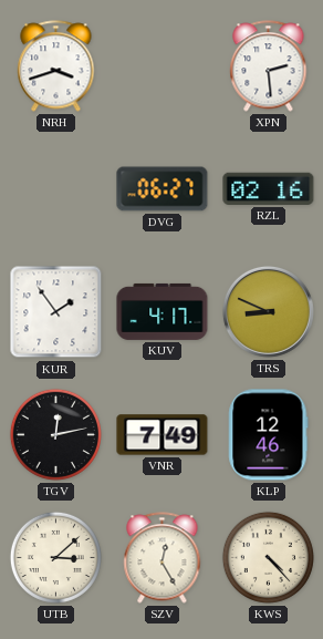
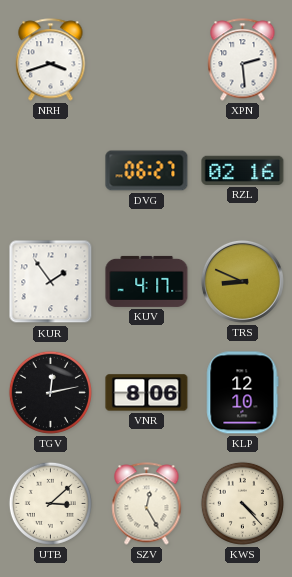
VNR: 7:49 -> 8:06
KLP: 12:46 -> 12:10
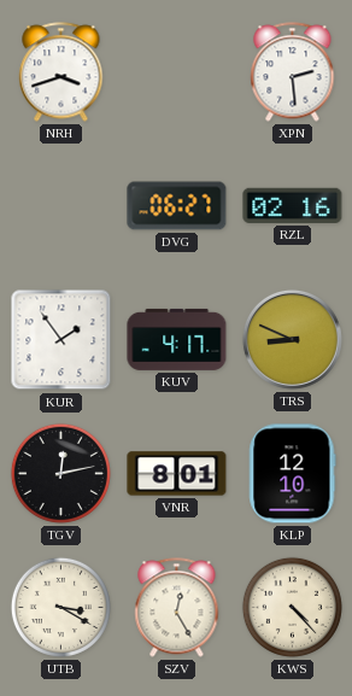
VNR: 8:06 -> 8:01
UTB: 3:08 -> 3:20
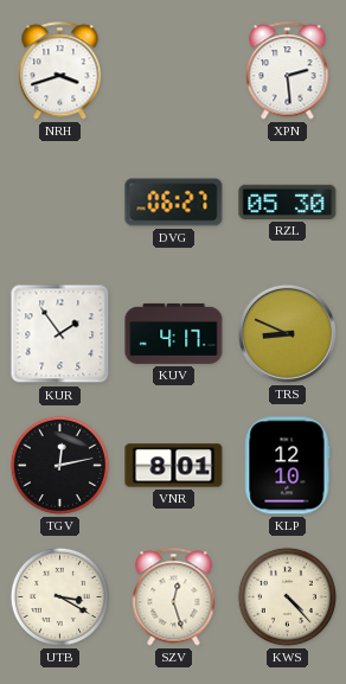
RZL: 02:16 -> 05:30
SZV: 12:25 -> 12:27
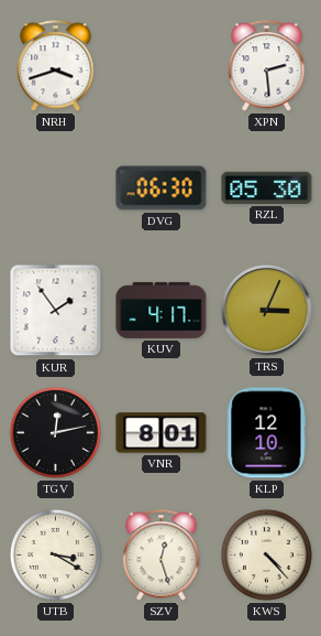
DVG: 06:27 -> 06:30
TRS: 8:49 -> 3:04
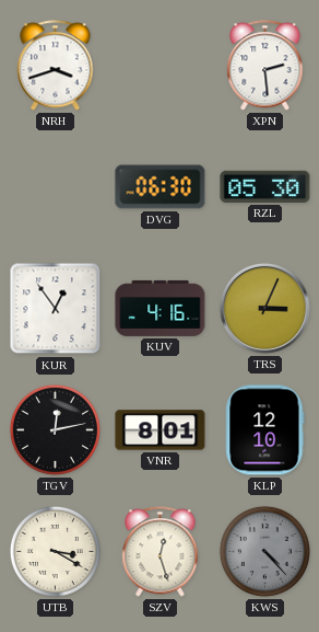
KUR: 1:54 -> 12:54
KUV: 4:17 -> 4:16
KWS dial: cream -> grey
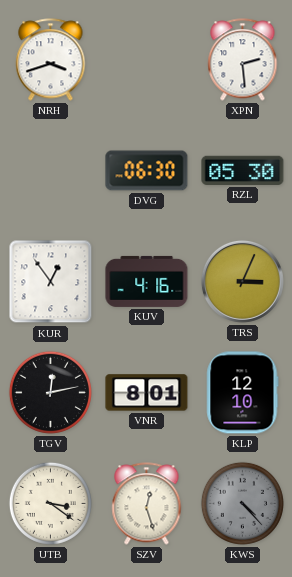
UTB: 3:20 -> 3:21
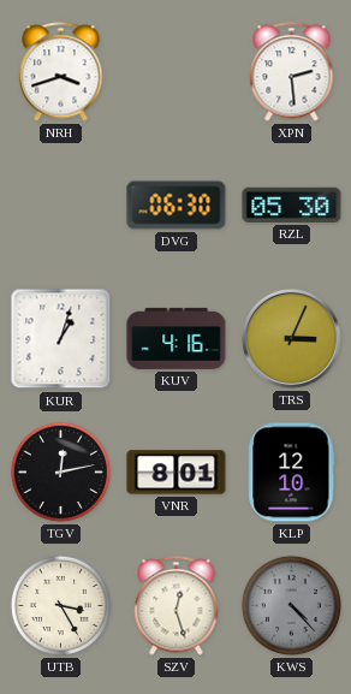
KUR: 12:54 -> 1:03
UTB: 3:21 -> 3:25
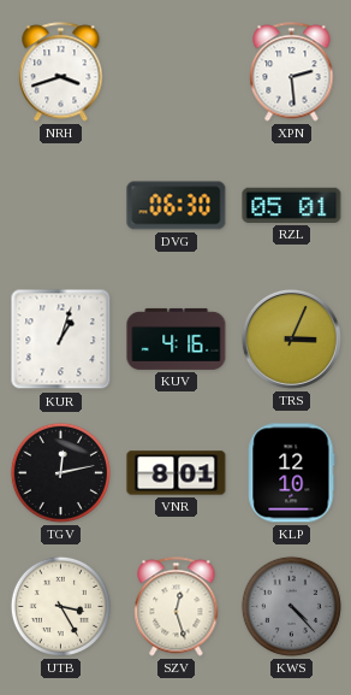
RZL: 05:30 -> 05:01
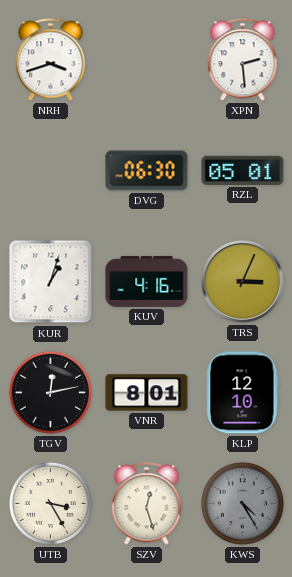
KWS: 4:23 -> 4:25
